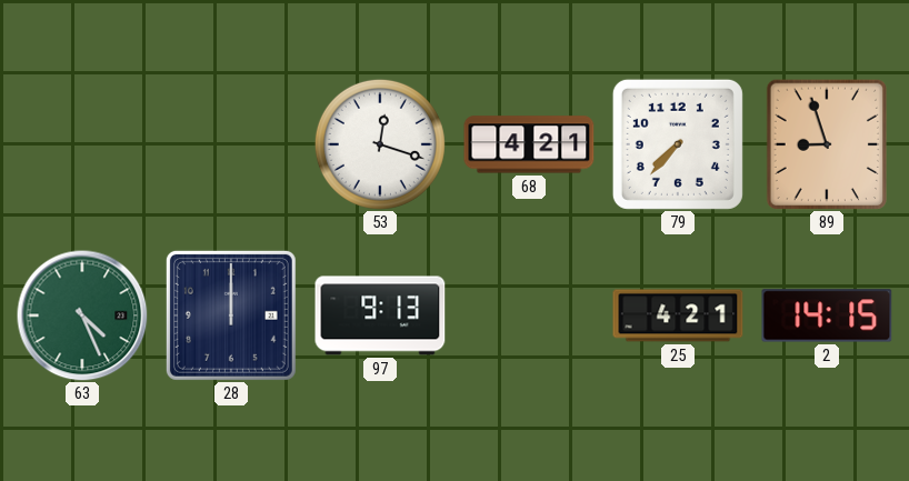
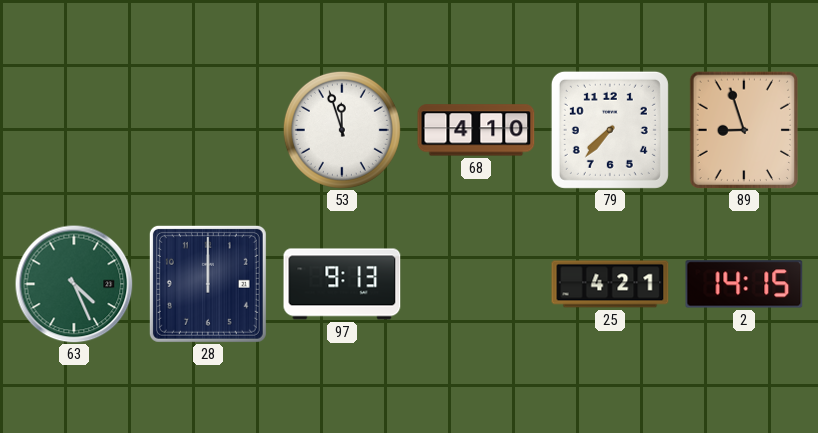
53: 12:18 -> 11:57
68: 4:21 -> 4:10
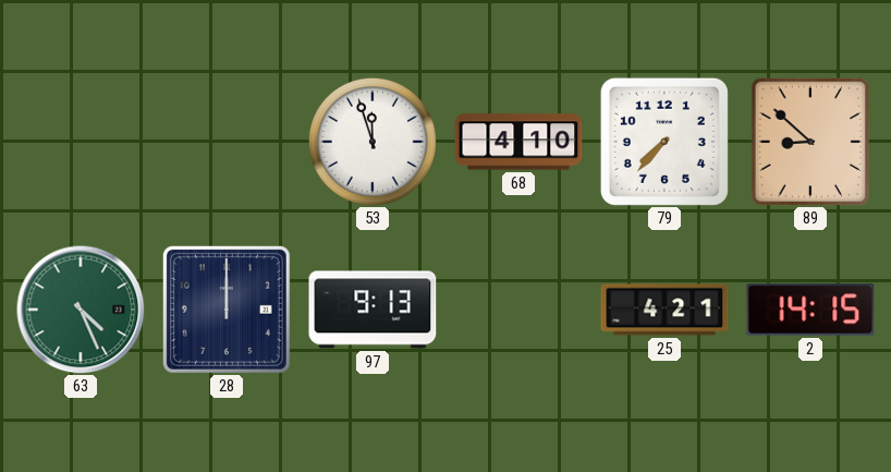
89: 8:57 -> 8:52
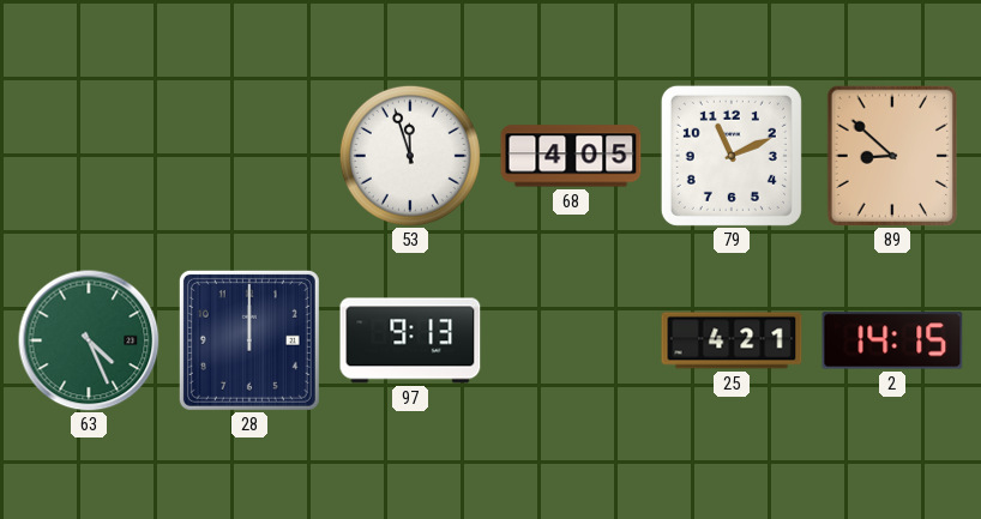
68: 4:10 -> 4:05
79: 7:37 -> 11:11
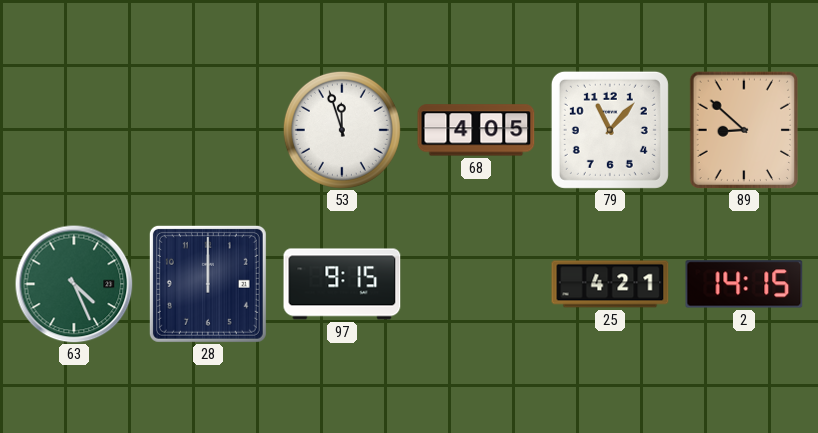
79: 11:11 -> 11:07
97: 9:13 -> 9:15
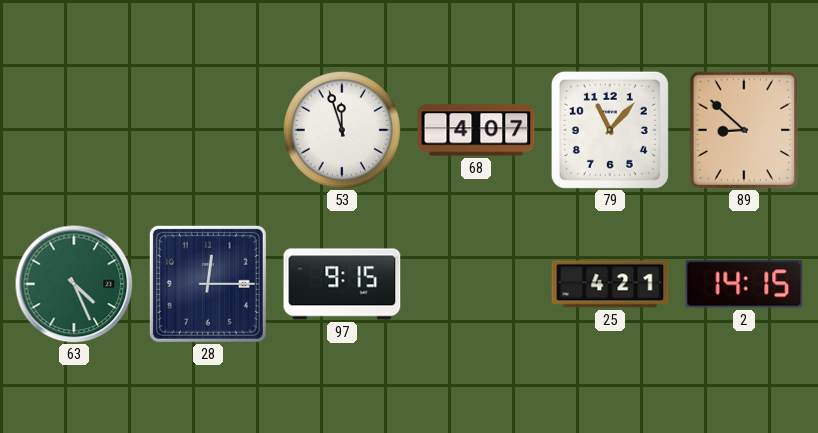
68: 4:05 -> 4:07
28: 12:00 -> 12:15
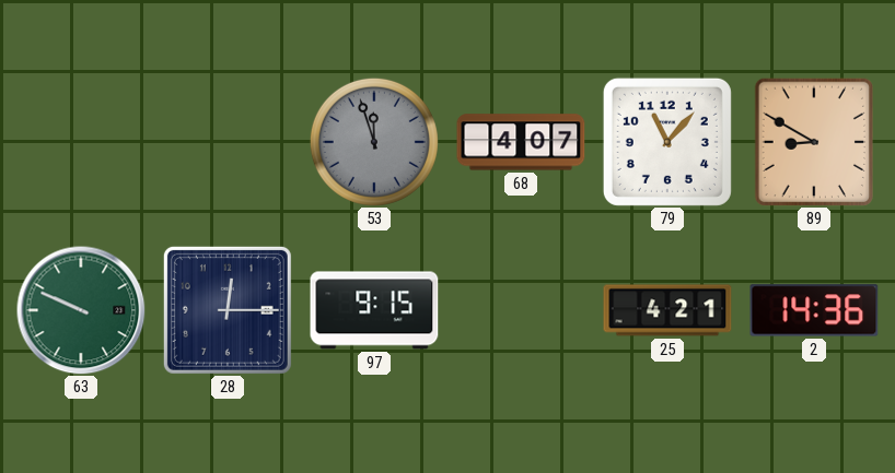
53 dial: white -> grey
89: 8:52 -> 8:50
63: 4:26 -> 9:49
2: 14:15 -> 14:36
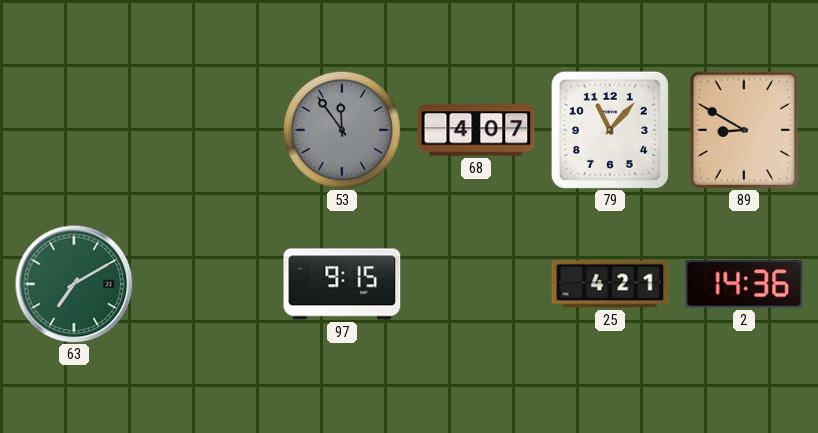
53: 11:57 -> 11:54
63: 9:49 -> 7:10
28: 12:15 -> none
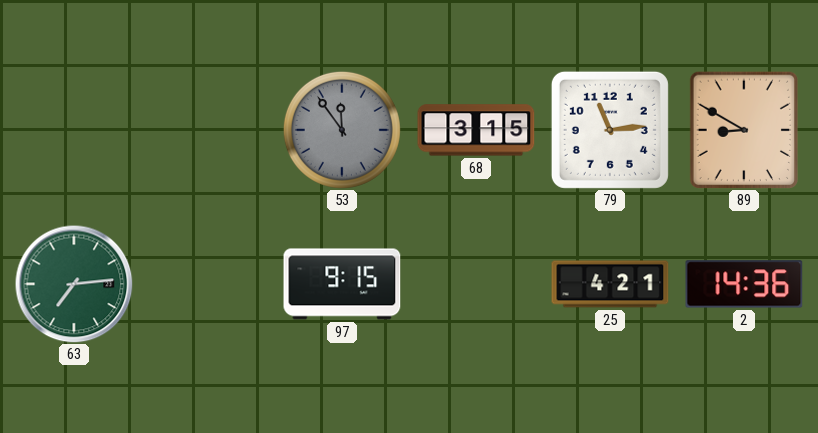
68: 4:07 -> 3:15
79: 11:07 -> 11:14
63: 7:10 -> 7:14
